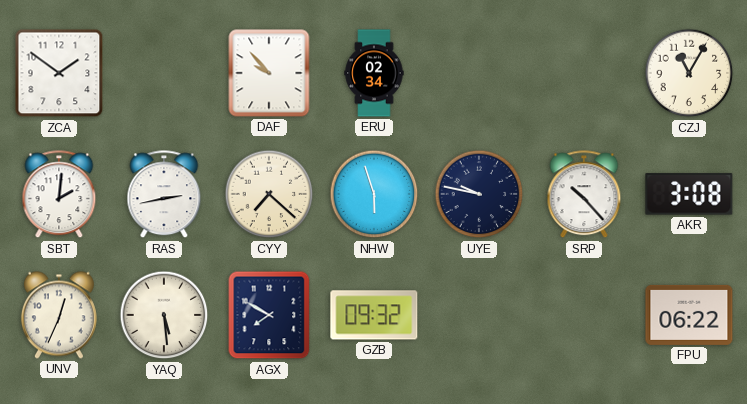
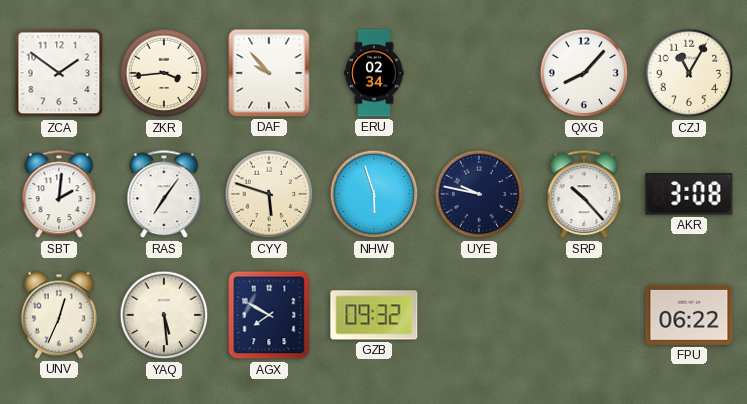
ZKR: none -> 3:44
QXG: none -> 8:07
RAS: 2:43 -> 7:06
CYY: 7:22 -> 5:48
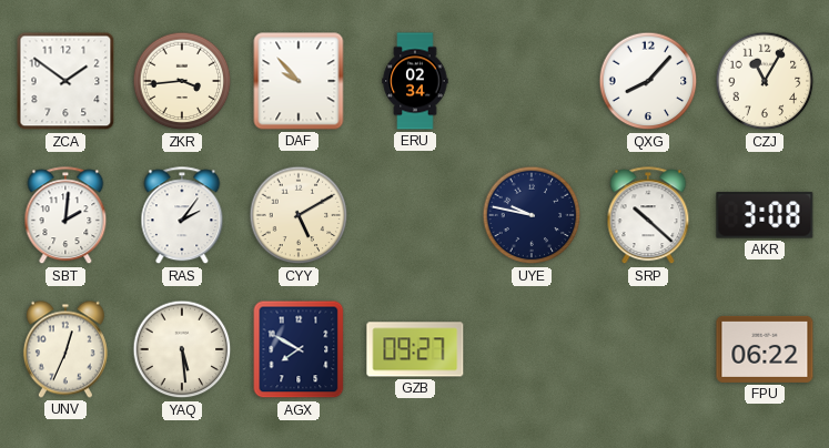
RAS: 7:06 -> 2:06
CYY: 5:48 -> 5:10
NHW: 5:57 -> none
SRP: 10:23 -> 10:22
GZB: 09:32 -> 09:27
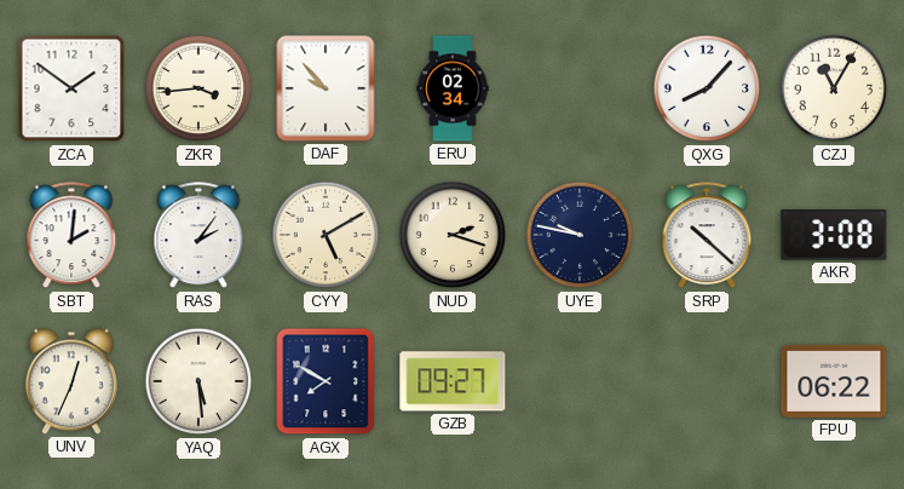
NUD: none -> 2:18
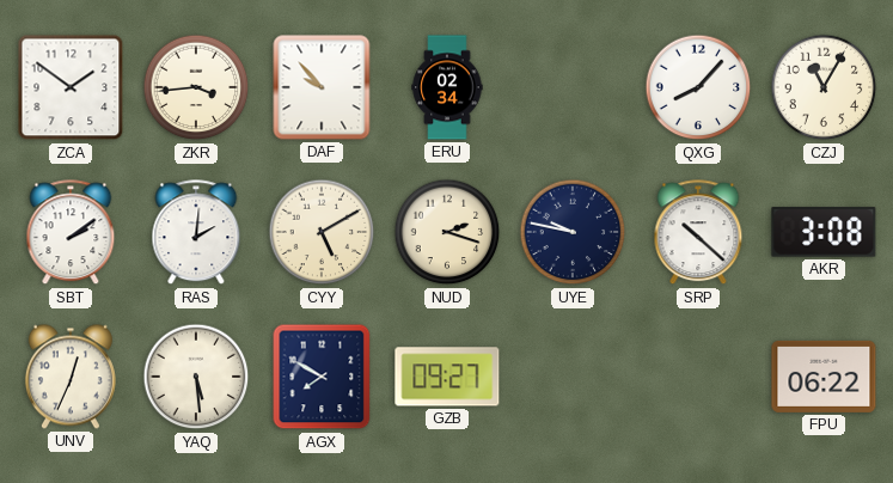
SBT: 2:01 -> 2:09
RAS: 2:06 -> 2:01
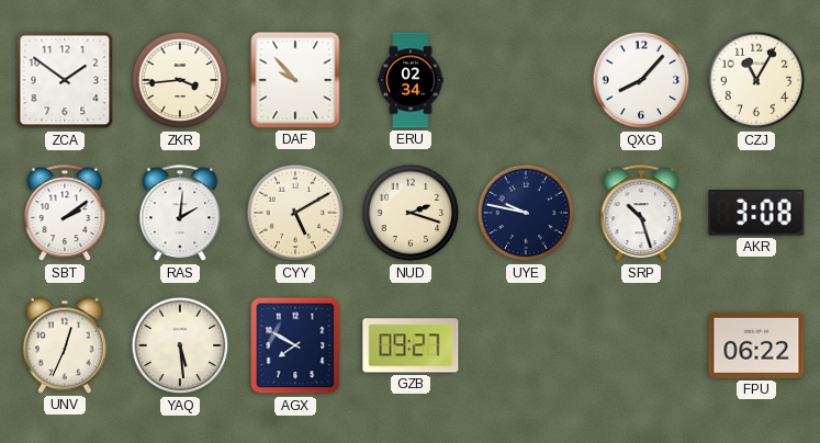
SRP: 10:22 -> 10:27
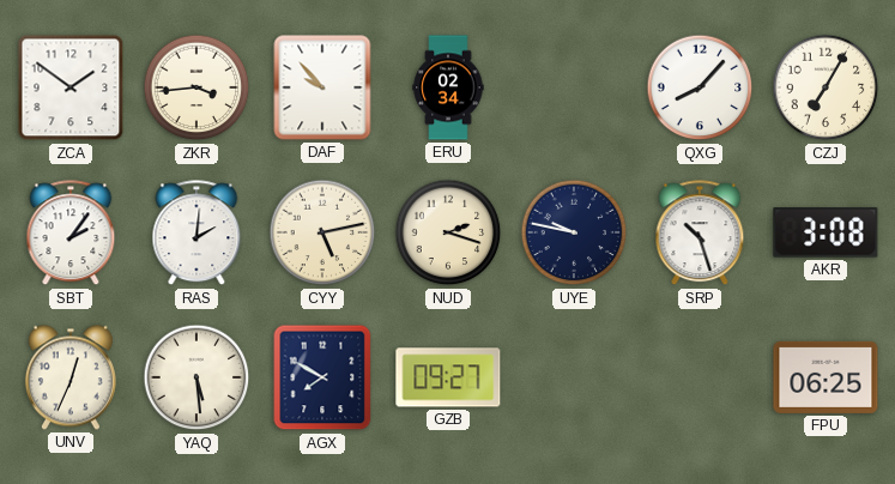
CZJ: 11:05 -> 7:05
SBT: 2:09 -> 2:06
CYY: 5:10 -> 5:13
FPU: 06:22 -> 06:25
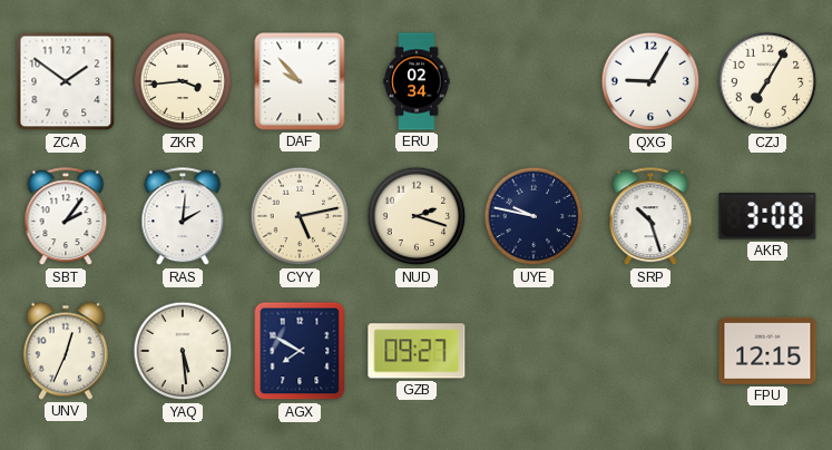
QXG: 8:07 -> 9:05
FPU: 06:25 -> 12:15
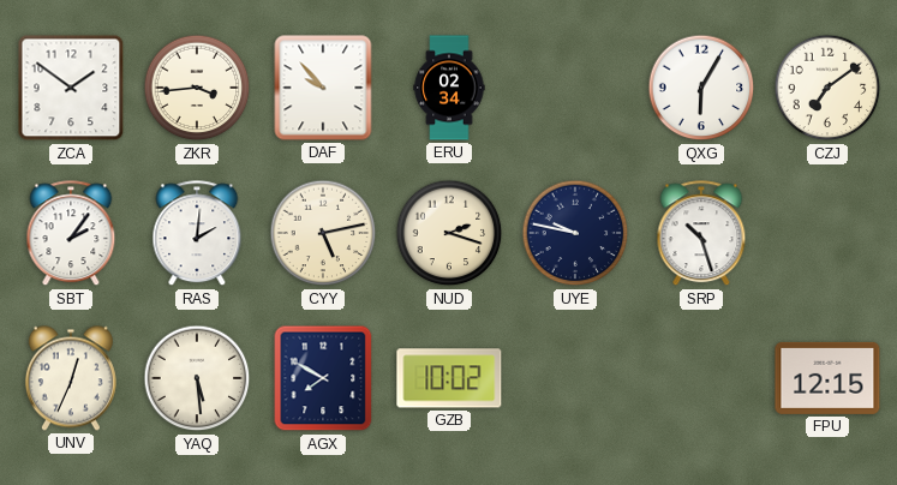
QXG: 9:05 -> 6:05
CZJ: 7:05 -> 7:09
AKR: 3:08 -> none
GZB: 09:27 -> 10:02
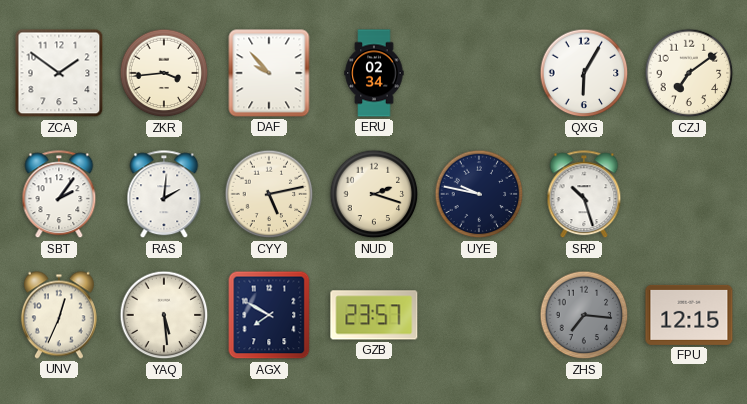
GZB: 10:02 -> 23:57
ZHS: none -> 7:16
